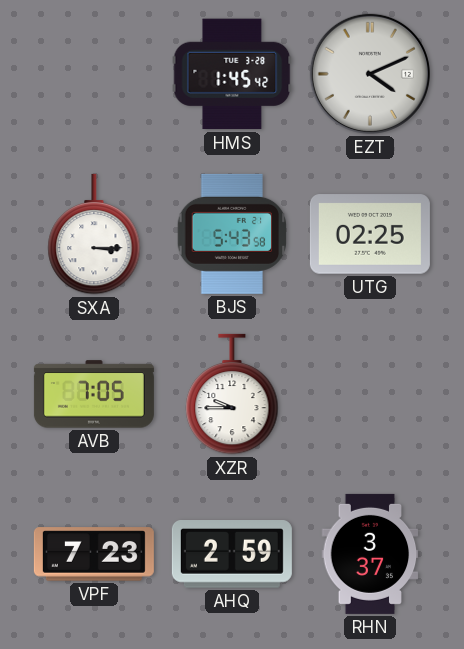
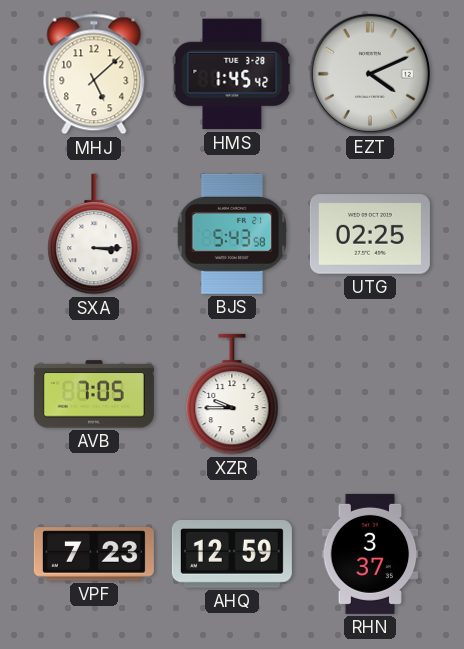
MHJ: none -> 5:08
AHQ: 2:59 -> 12:59
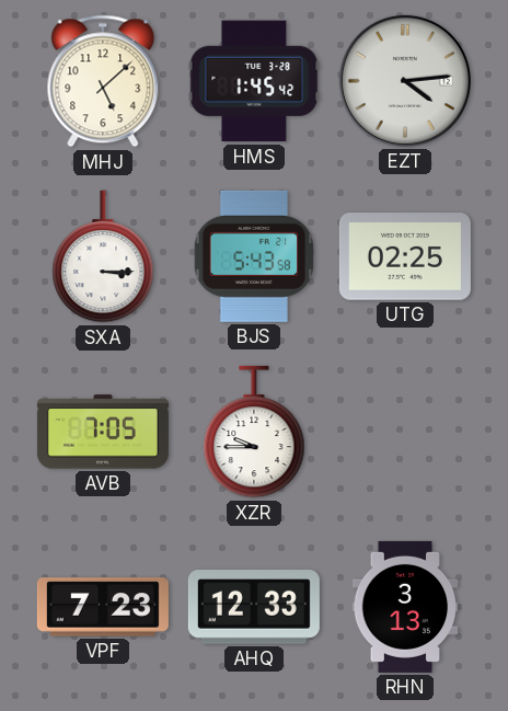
EZT: 4:11 -> 4:14
AHQ: 12:59 -> 12:33
RHN: 3:37 -> 3:13
